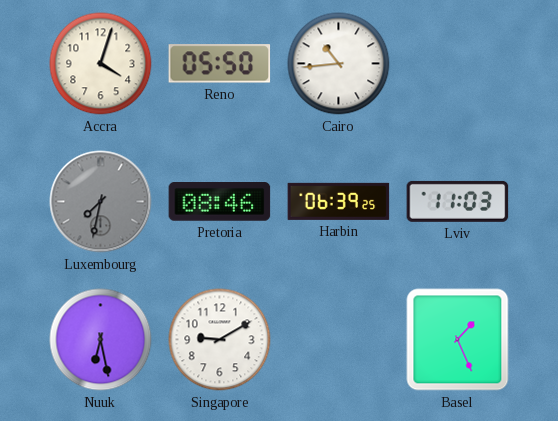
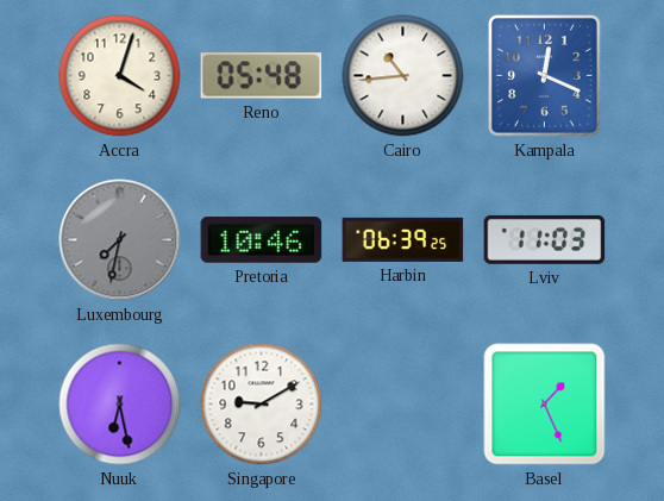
Reno: 05:50 -> 05:48
Kampala: none -> 12:19
Pretoria: 08:46 -> 10:46
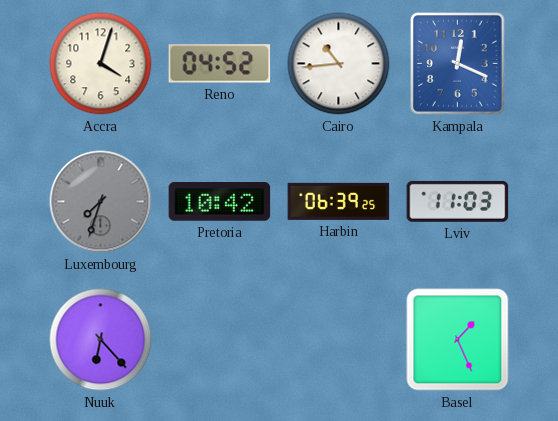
Reno: 05:48 -> 04:52
Luxembourg: 7:32 -> 7:33
Pretoria: 10:46 -> 10:42
Nuuk: 6:28 -> 6:23
Singapore: 9:10 -> none
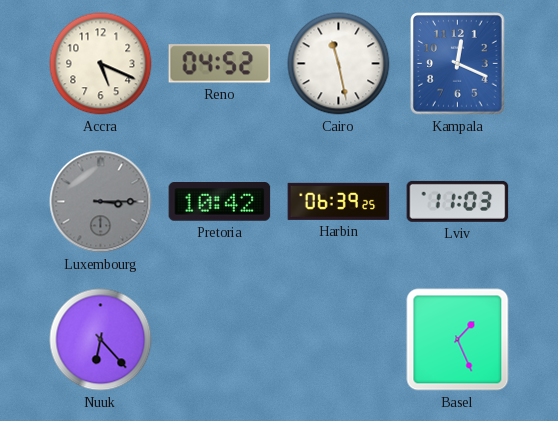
Accra: 4:03 -> 5:19
Cairo: 10:44 -> 11:28
Luxembourg: 7:33 -> 3:15
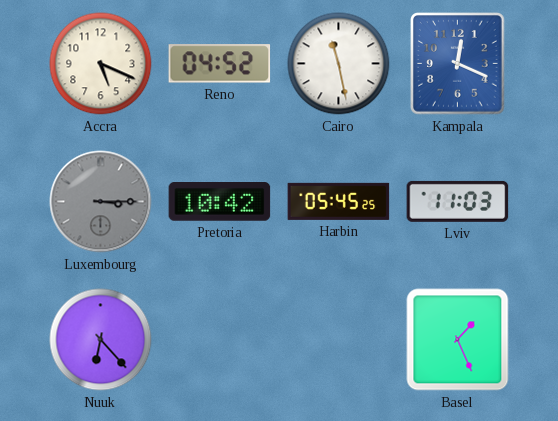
Harbin: 06:39 -> 05:45
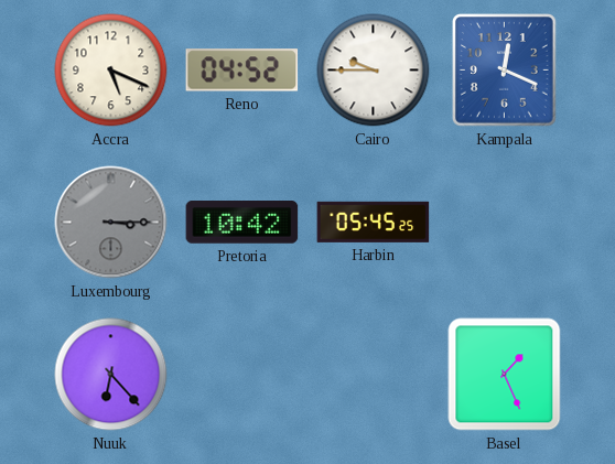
Cairo: 11:28 -> 9:45
Lviv: 11:03 -> none
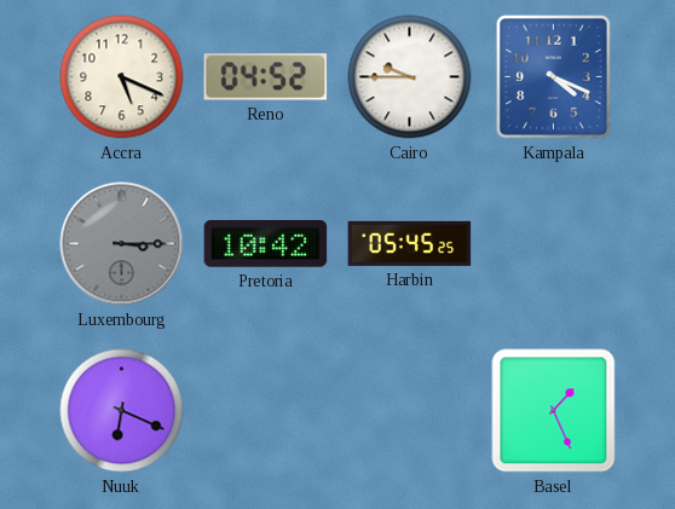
Kampala: 12:19 -> 4:19
Nuuk: 6:23 -> 6:19
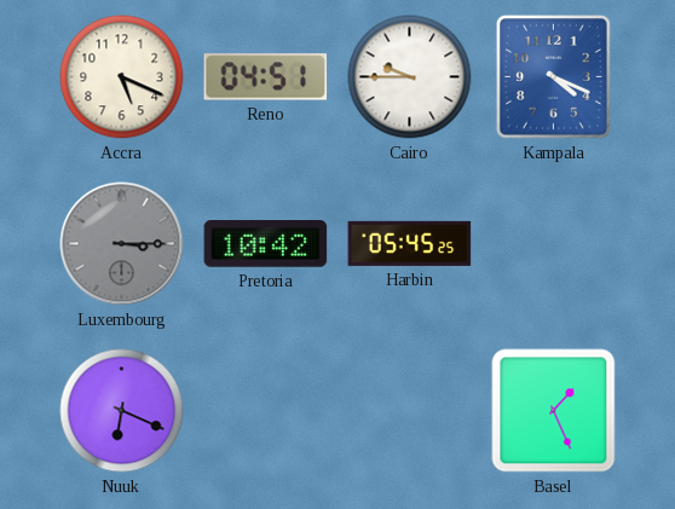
Reno: 04:52 -> 04:51
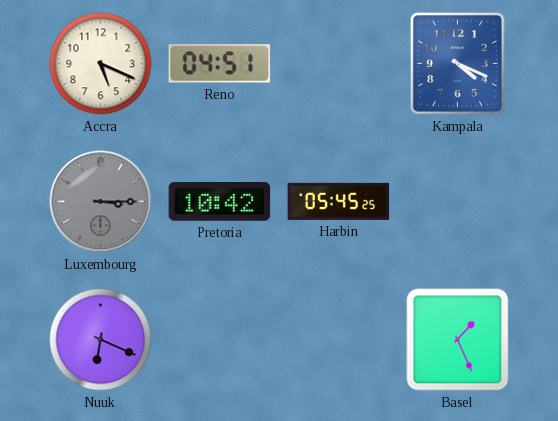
Cairo: 9:45 -> none
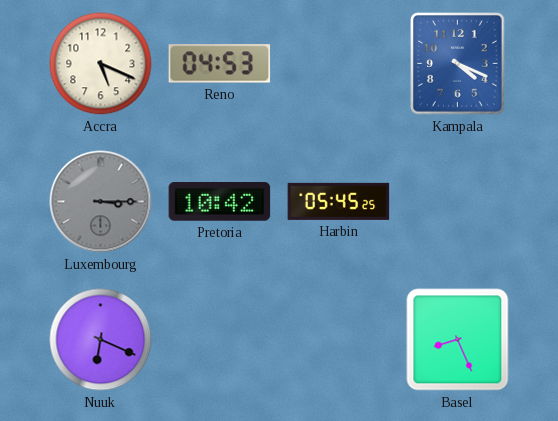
Reno: 04:51 -> 04:53
Basel: 1:26 -> 8:26
